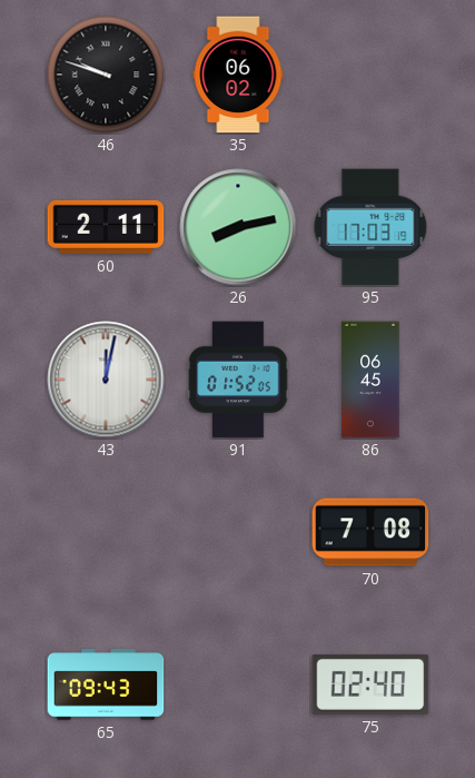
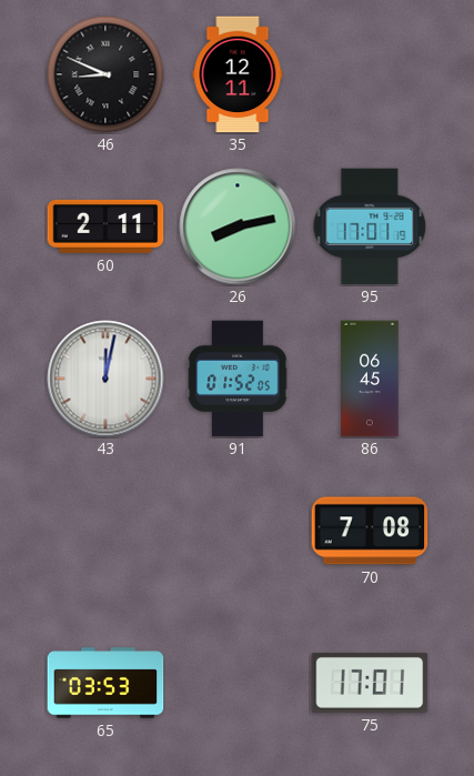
46: 9:48 -> 8:49
35: 06:02 -> 12:11
95: 17:03 -> 17:01
65: 09:43 -> 03:53
75: 02:40 -> 17:01
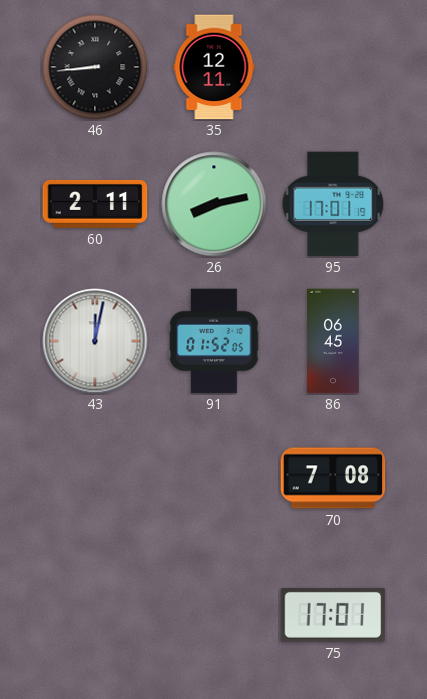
46: 8:49 -> 8:44
65: 03:53 -> none
